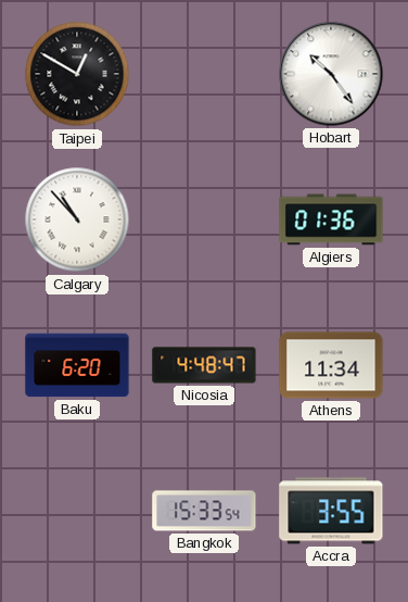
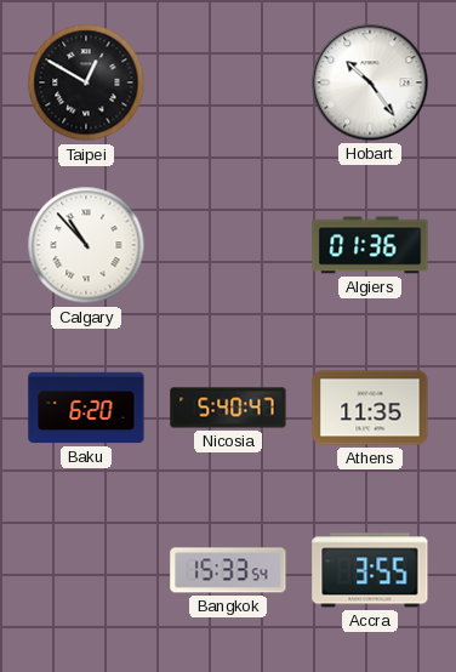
Nicosia: 4:48 -> 5:40
Athens: 11:34 -> 11:35
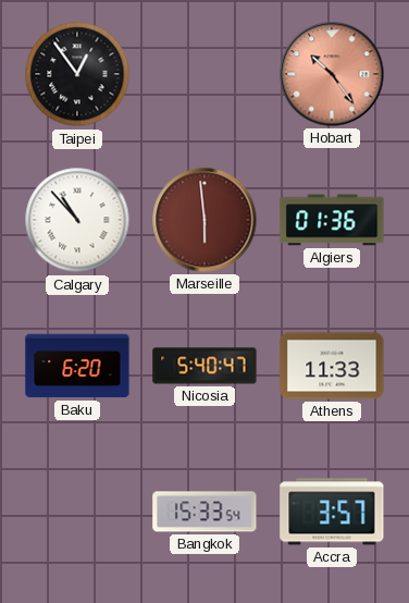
Taipei: 12:50 -> 12:54
Hobart dial: white -> salmon
Marseille: none -> 5:59
Athens: 11:35 -> 11:33
Accra: 3:55 -> 3:57
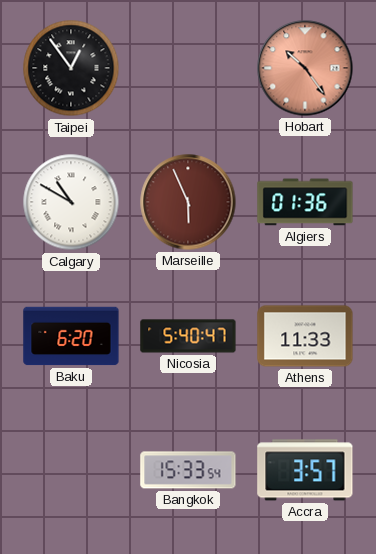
Calgary: 10:53 -> 10:50
Marseille: 5:59 -> 5:56
